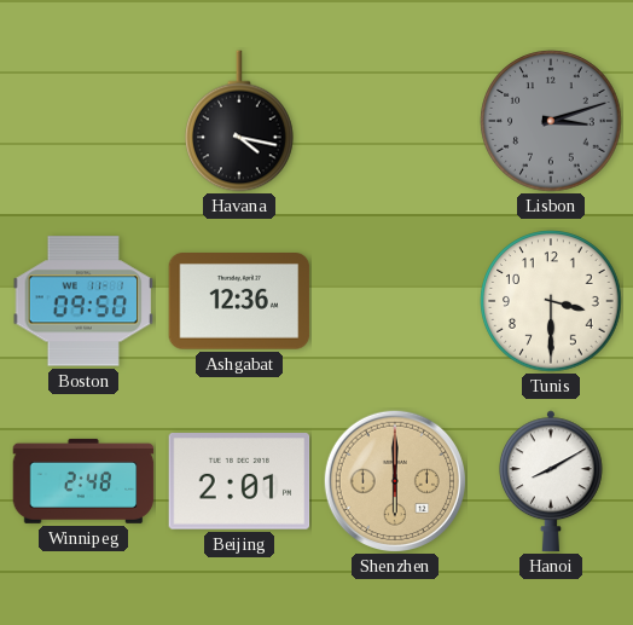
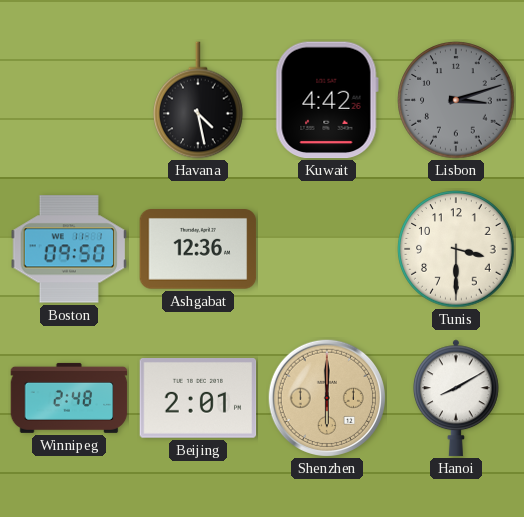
Havana: 4:17 -> 4:28
Kuwait: none -> 4:42
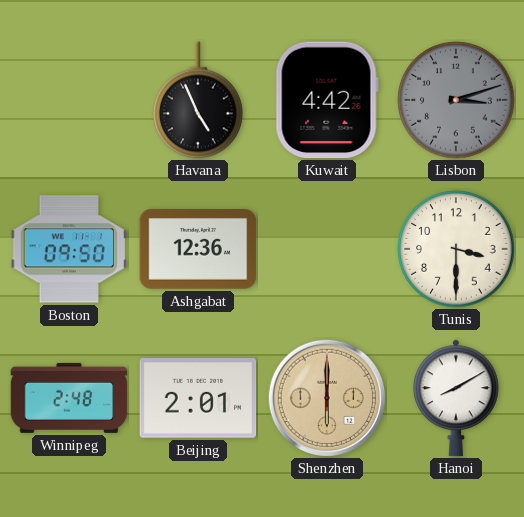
Havana: 4:28 -> 4:56
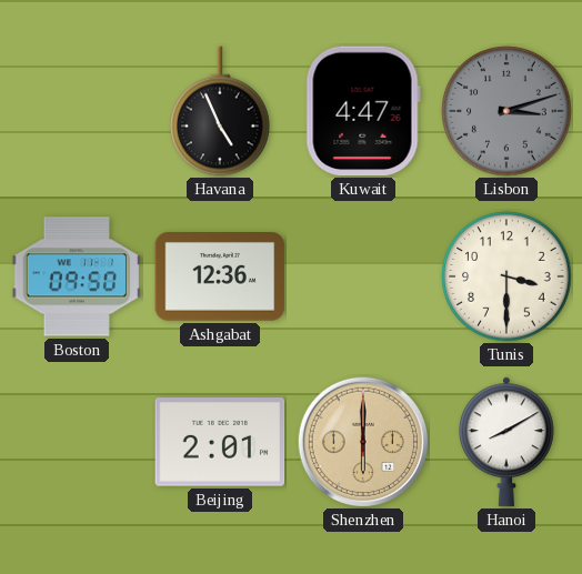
Kuwait: 4:42 -> 4:47
Winnipeg: 2:48 -> none
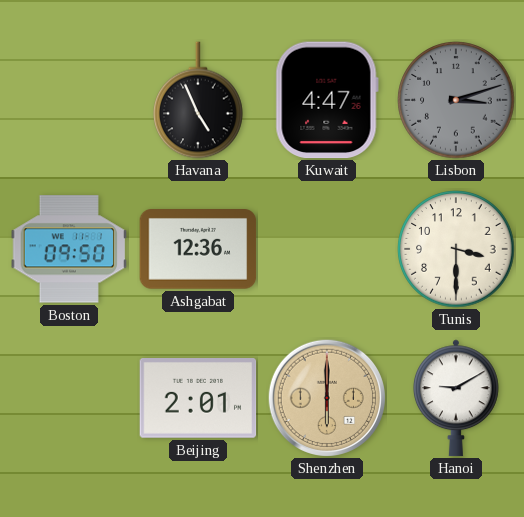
Hanoi: 8:10 -> 9:10
